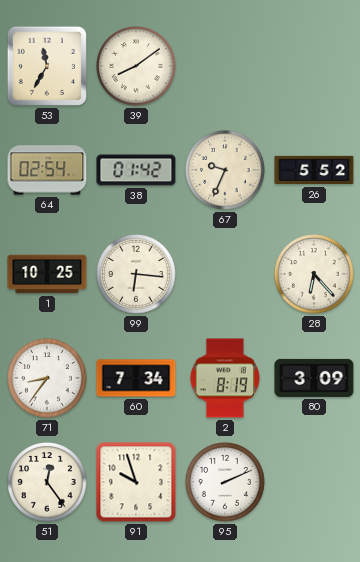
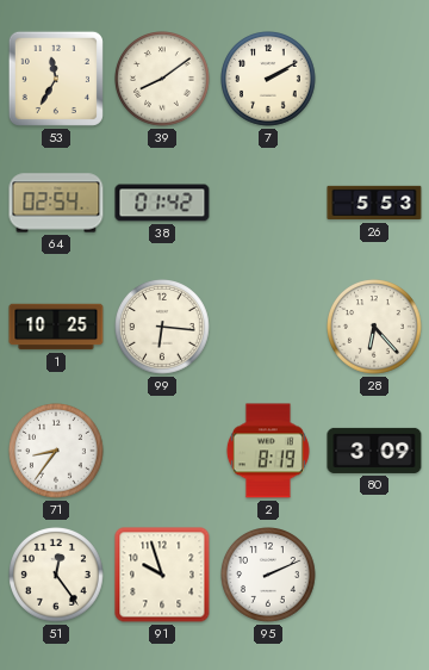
7: none -> 2:10
67: 9:34 -> none
26: 5:52 -> 5:53
60: 7:34 -> none
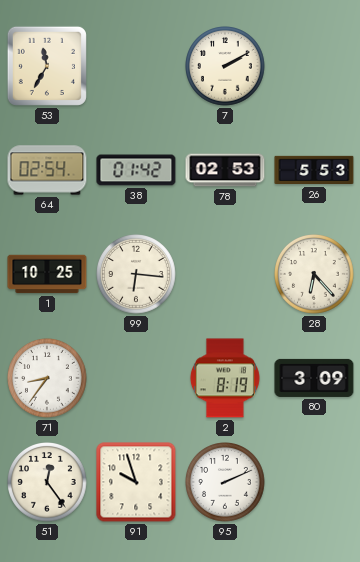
39: 8:09 -> none
78: none -> 02:53
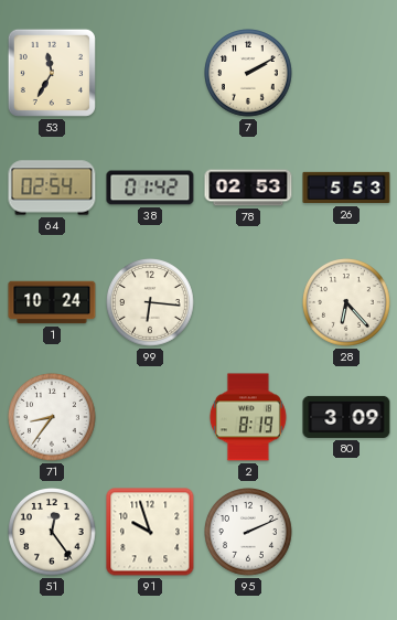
1: 10:25 -> 10:24
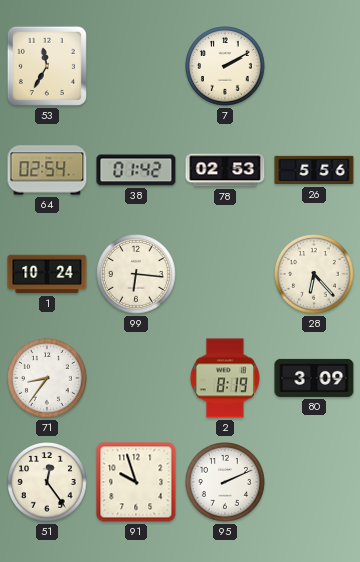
26: 5:53 -> 5:56
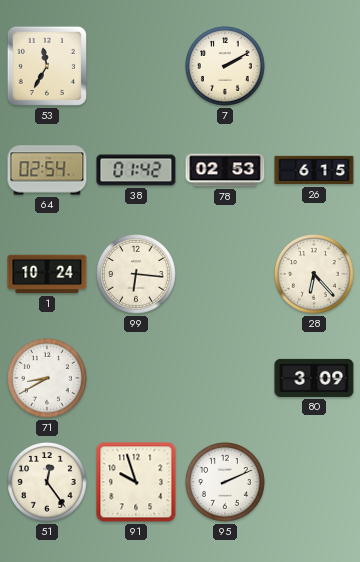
26: 5:56 -> 6:15
71: 8:36 -> 8:40
2: 8:19 -> none
